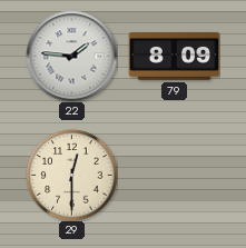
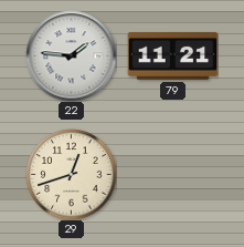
79: 8:09 -> 11:21
29: 12:30 -> 12:42
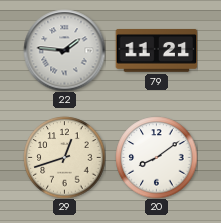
20: none -> 8:09
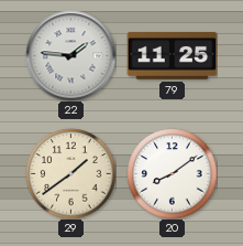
79: 11:21 -> 11:25
29: 12:42 -> 1:39
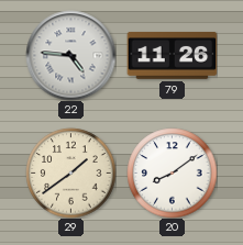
22: 1:46 -> 4:46
79: 11:25 -> 11:26
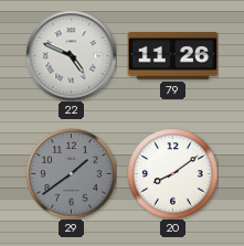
22: 4:46 -> 4:49
29 dial: cream -> grey
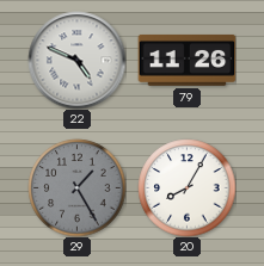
29: 1:39 -> 1:25
20: 8:09 -> 8:05
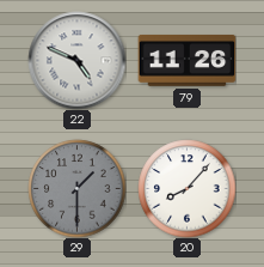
29: 1:25 -> 1:30
20: 8:05 -> 8:07
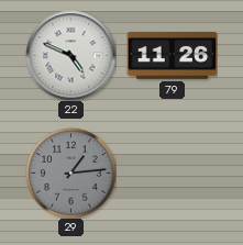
29: 1:30 -> 1:14
20: 8:07 -> none
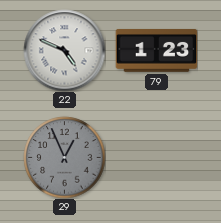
79: 11:26 -> 1:23
29: 1:14 -> 12:56
